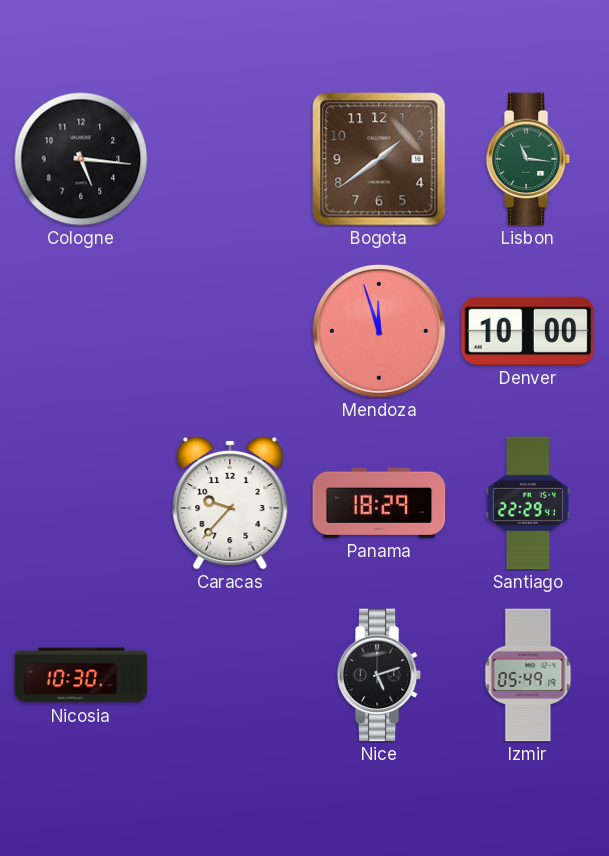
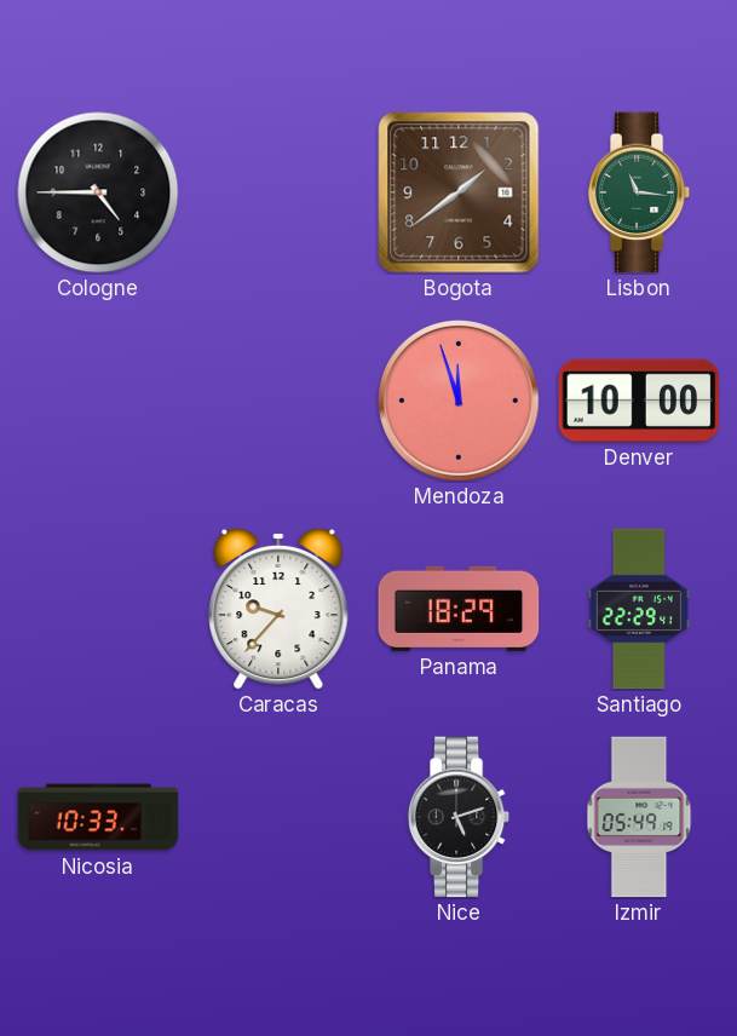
Cologne: 5:16 -> 4:45
Nicosia: 10:30 -> 10:33
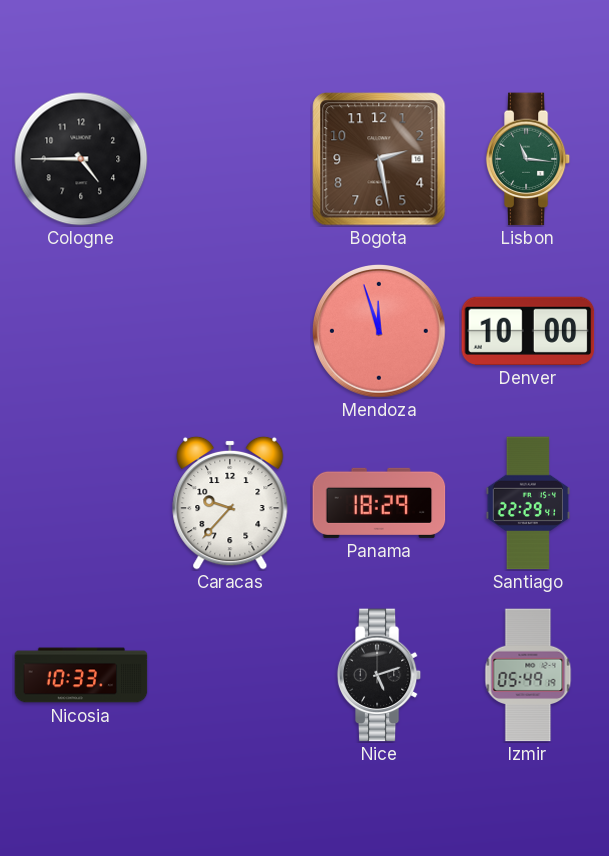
Bogota: 1:39 -> 2:28
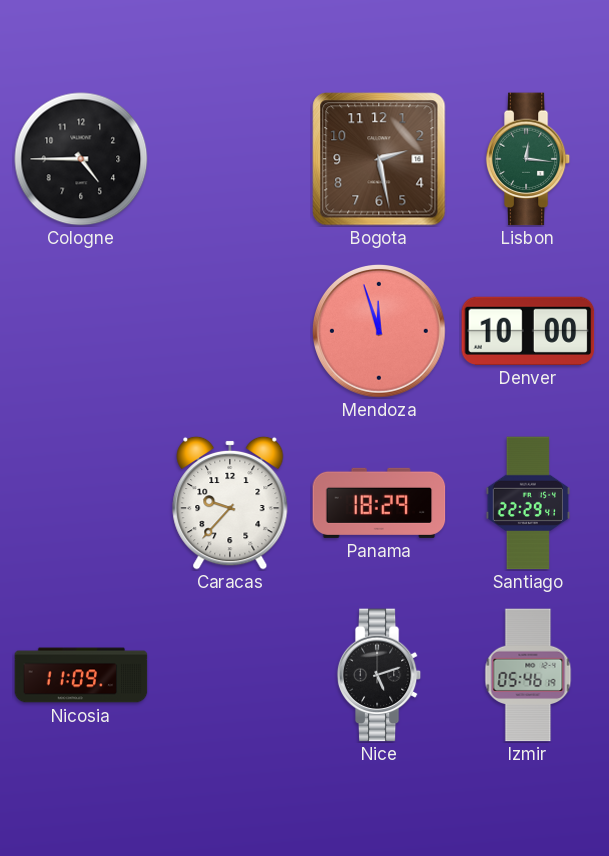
Lisbon: 11:16 -> 12:16
Nicosia: 10:33 -> 11:09
Izmir: 05:49 -> 05:46
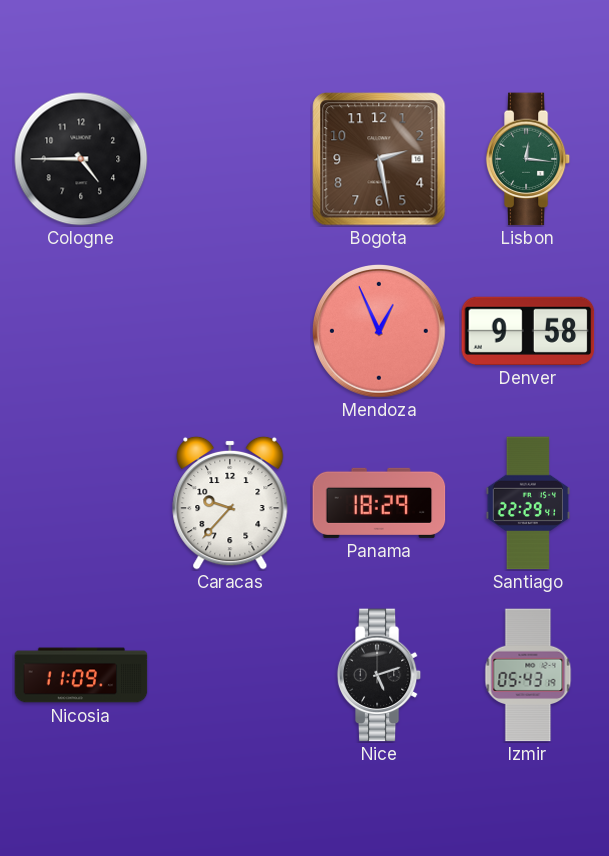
Mendoza: 11:57 -> 12:56
Denver: 10:00 -> 9:58
Izmir: 05:46 -> 05:43
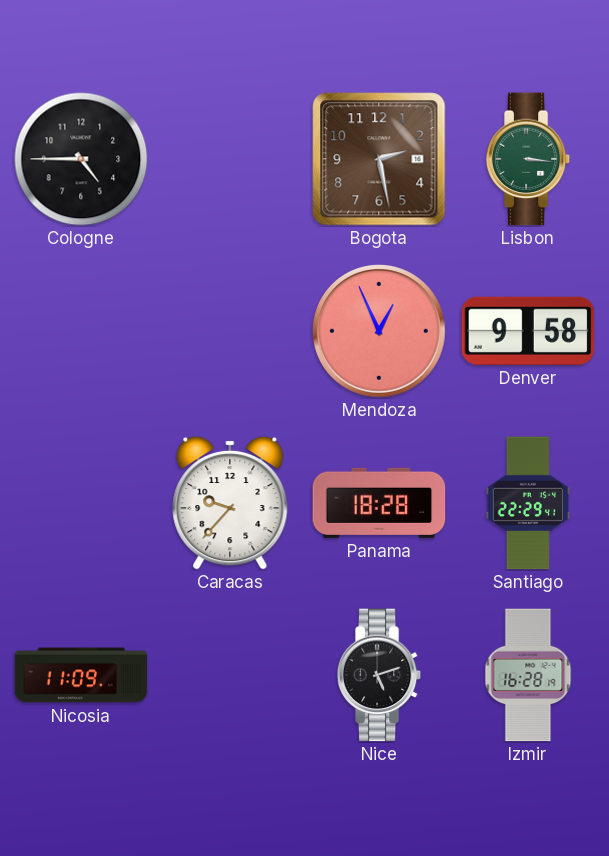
Lisbon: 12:16 -> 3:16
Panama: 18:29 -> 18:28
Izmir: 05:43 -> 16:28
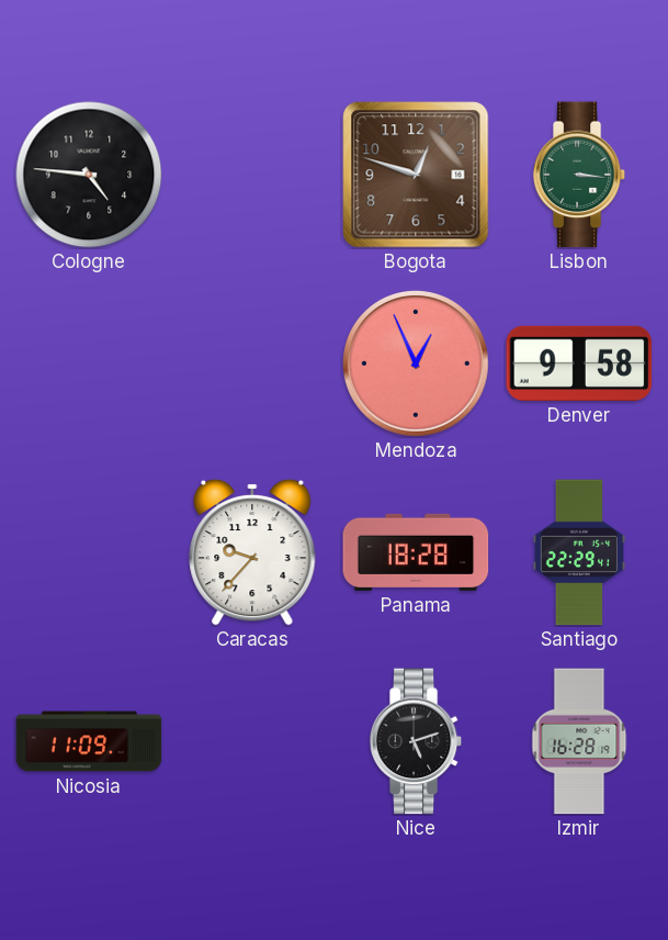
Cologne: 4:45 -> 4:46
Bogota: 2:28 -> 12:48
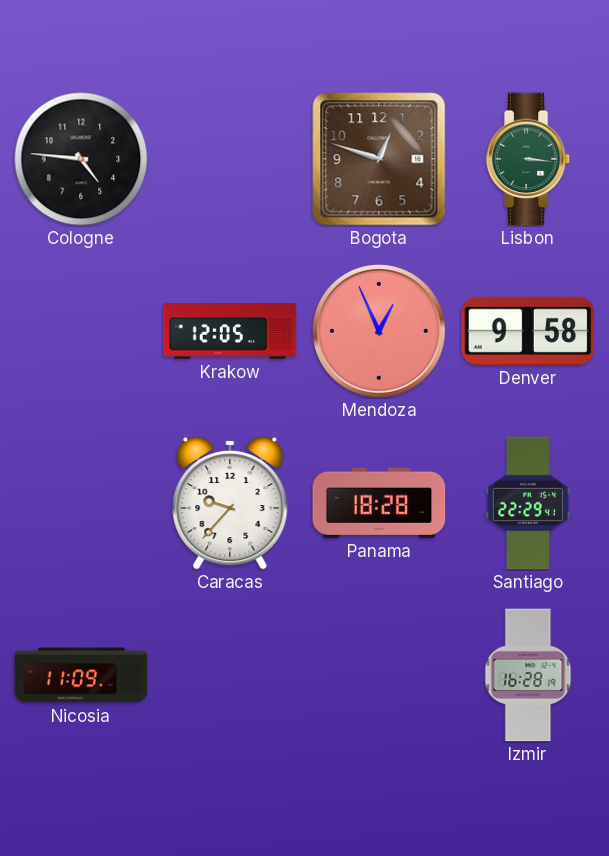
Krakow: none -> 12:05
Nice: 5:12 -> none
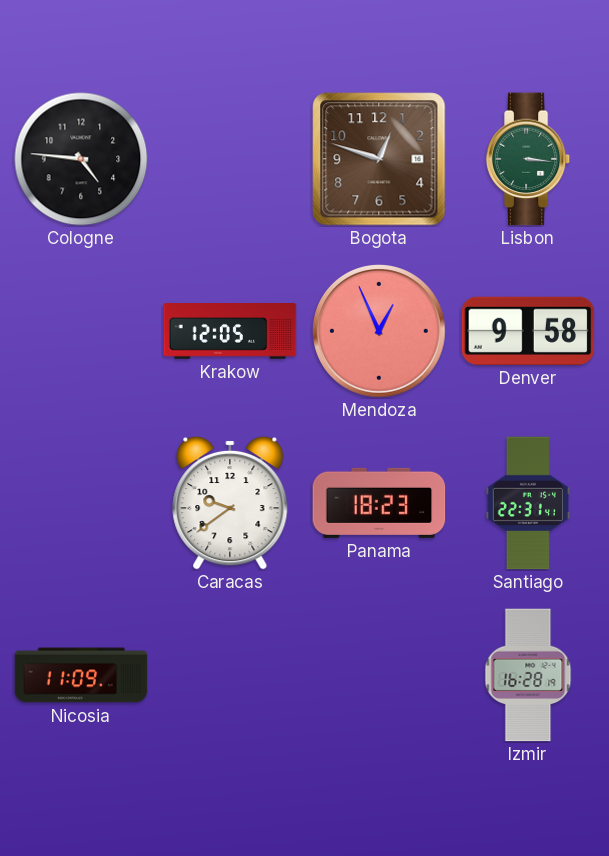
Caracas: 9:37 -> 9:39
Panama: 18:28 -> 18:23
Santiago: 22:29 -> 22:31
